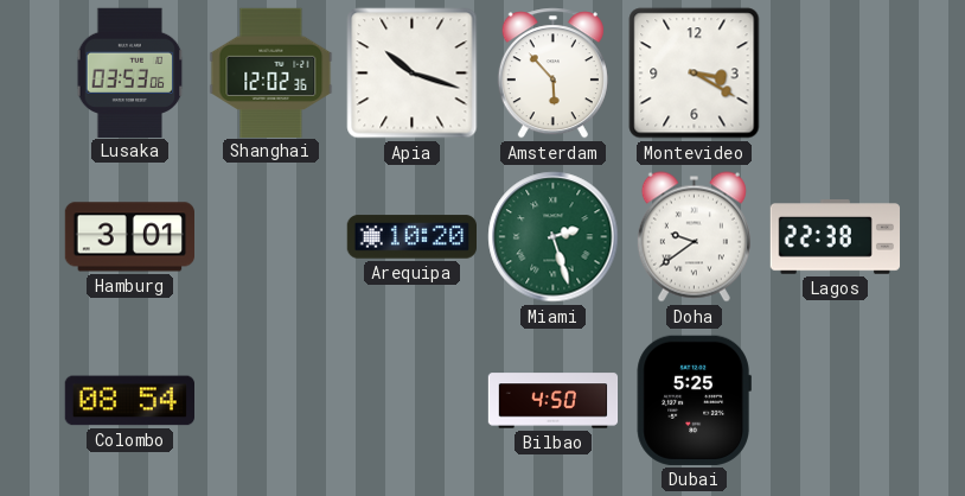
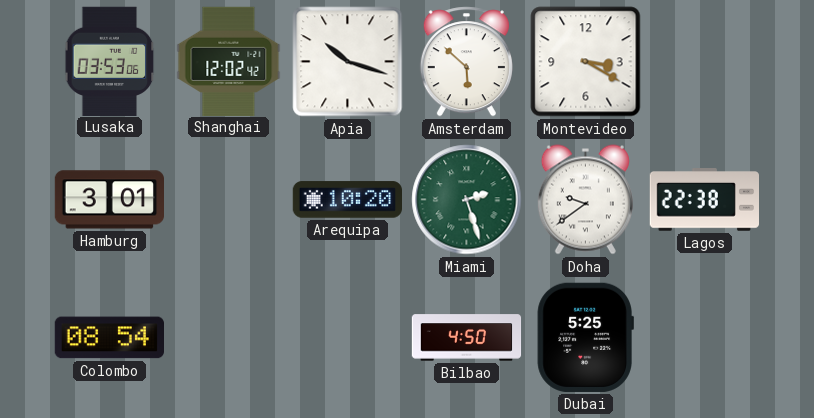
Shanghai: 12:02:36 -> 12:02:42
Amsterdam: 5:53 -> 5:52
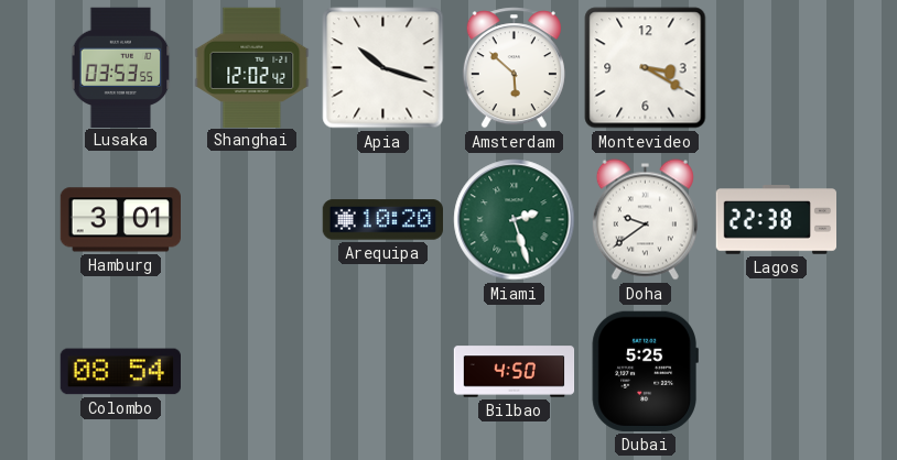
Lusaka: 03:53:06 -> 03:53:55
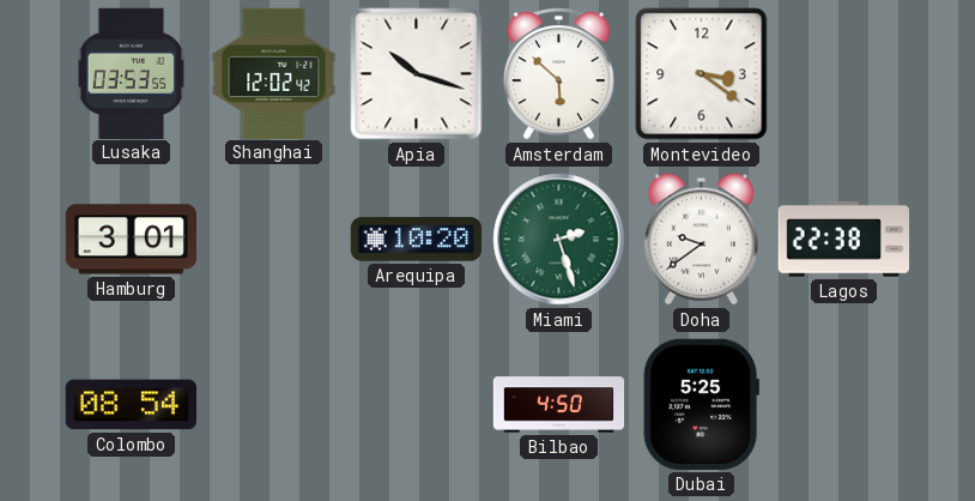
Montevideo: 3:20 -> 3:21
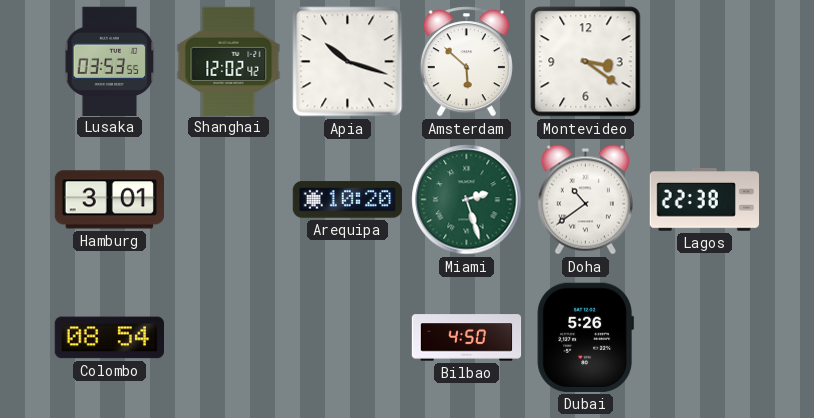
Doha: 9:39 -> 10:39
Dubai: 5:25 -> 5:26
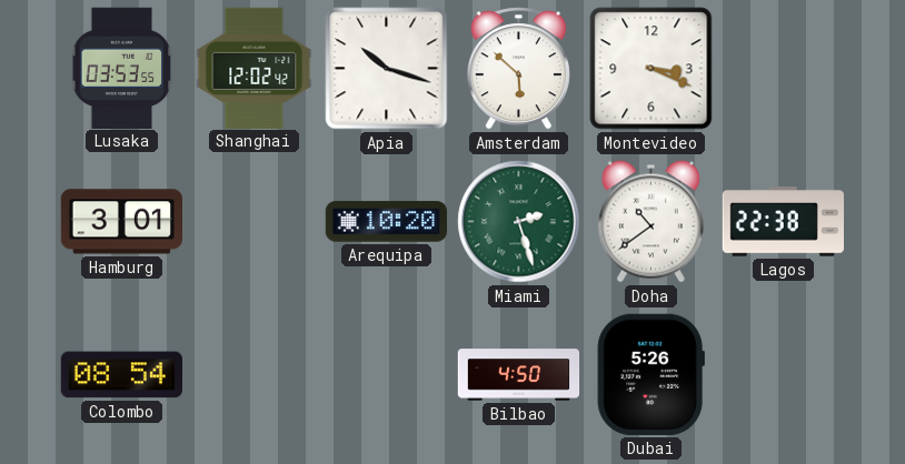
Montevideo: 3:21 -> 3:19
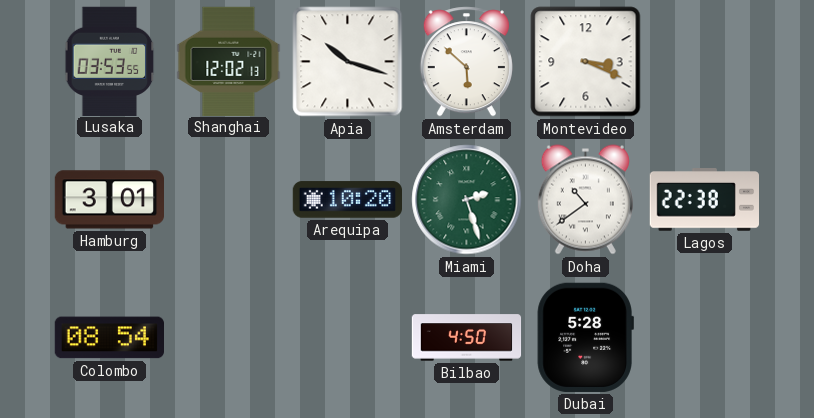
Shanghai: 12:02:42 -> 12:02:13
Dubai: 5:26 -> 5:28
